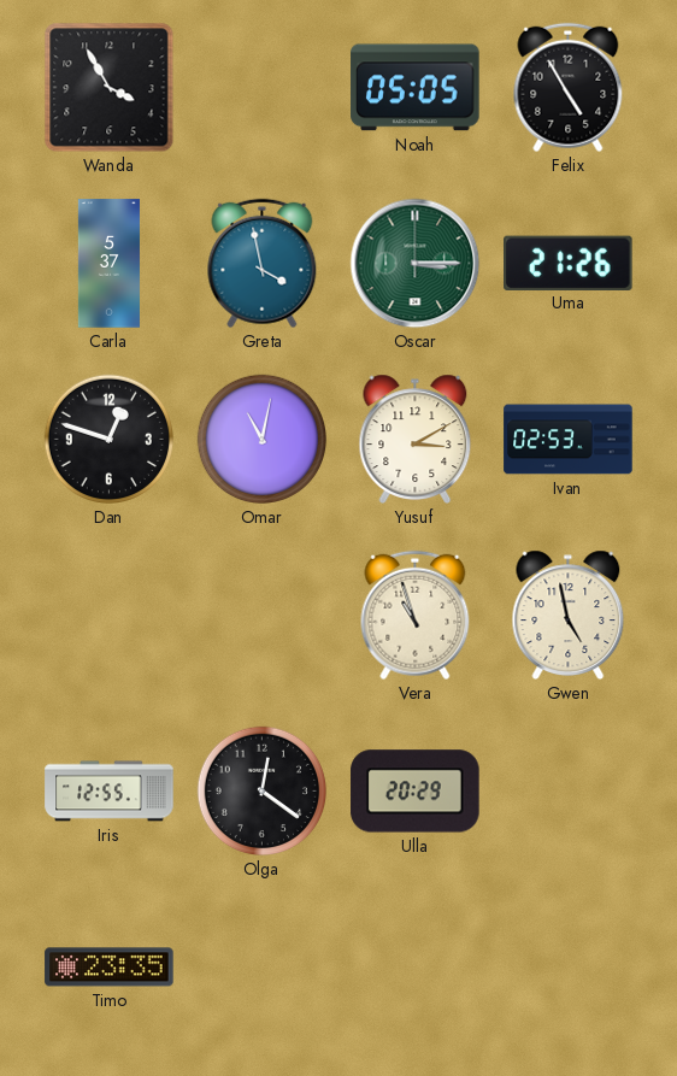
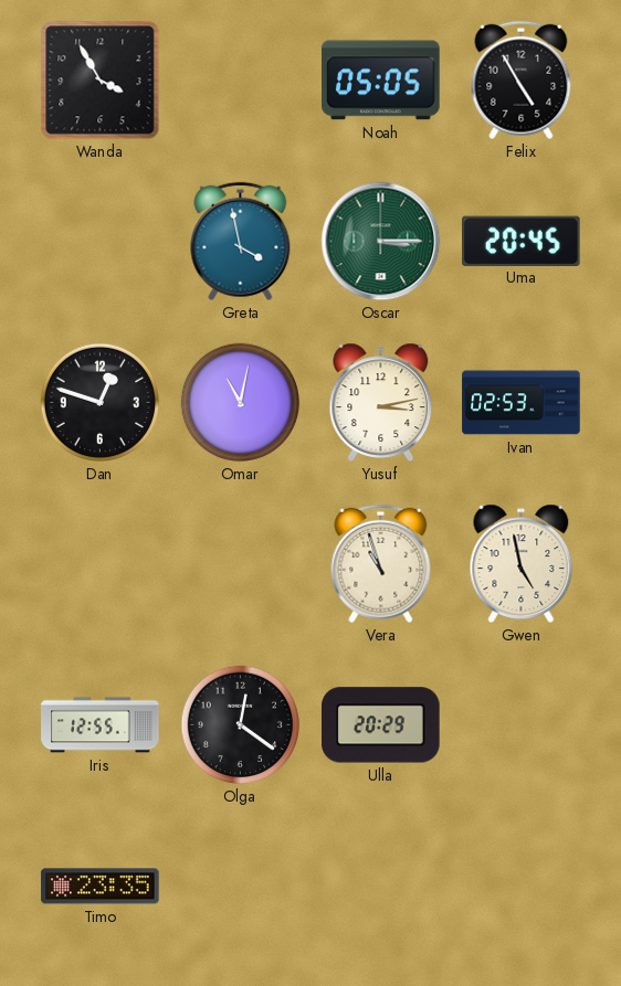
Carla: 5:37 -> none
Uma: 21:26 -> 20:45
Yusuf: 3:10 -> 3:13
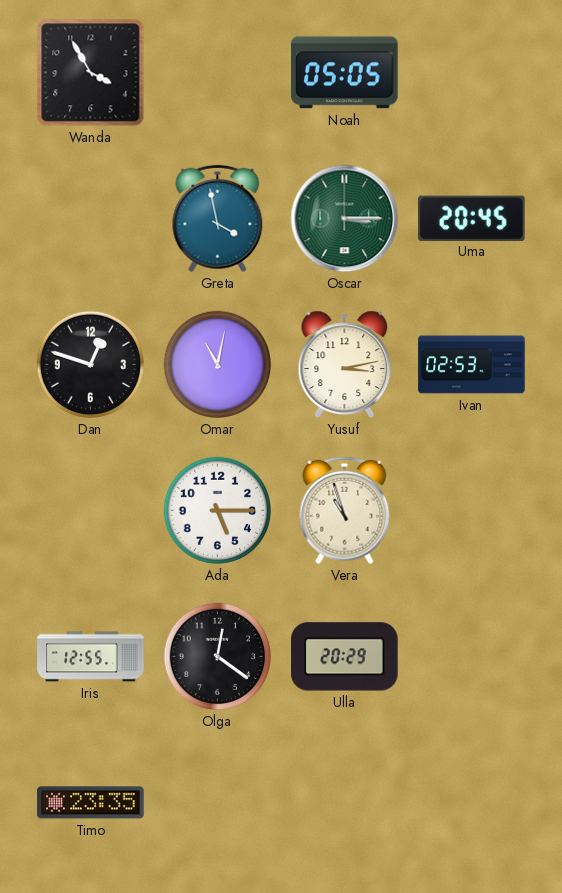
Felix: 4:55 -> none
Ada: none -> 5:15
Gwen: 4:58 -> none
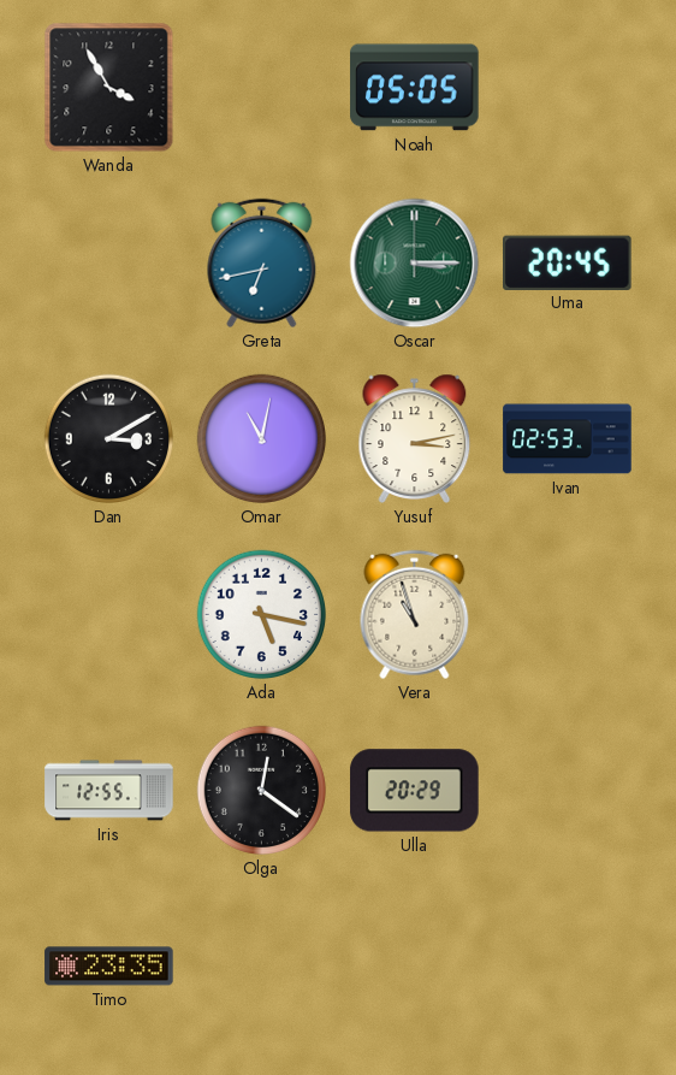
Greta: 3:58 -> 6:43
Dan: 12:48 -> 3:10
Ada: 5:15 -> 5:17
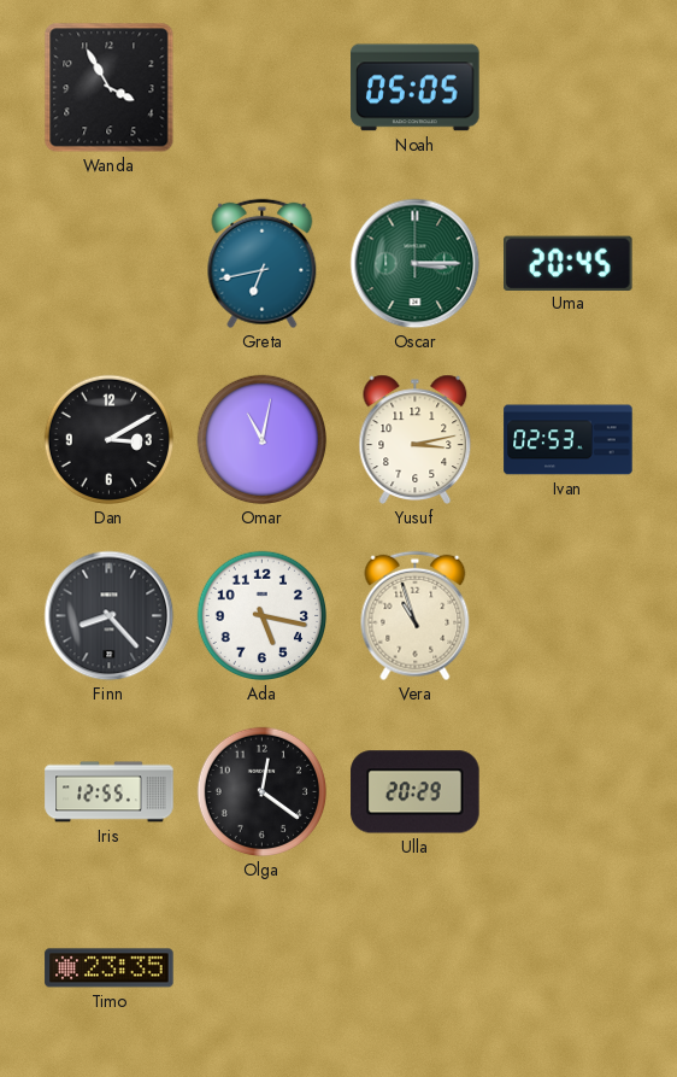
Finn: none -> 8:23
